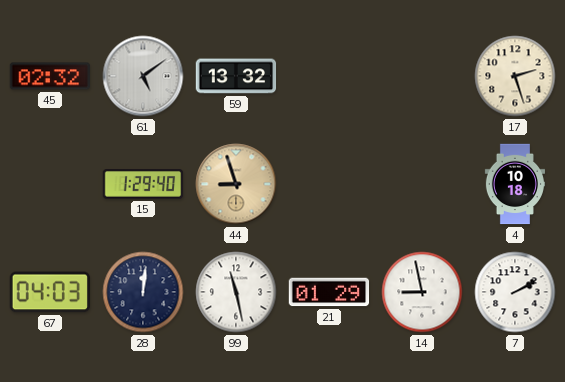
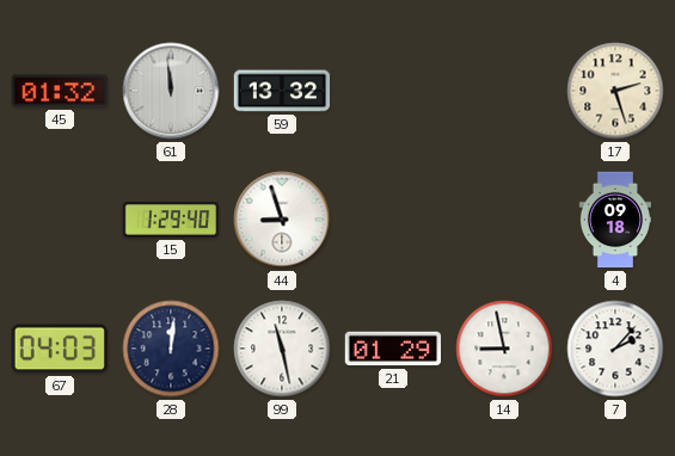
45: 02:32 -> 01:32
61: 5:09 -> 11:59
44 dial: champagne -> white
4: 10:18 -> 09:18
7: 2:10 -> 2:07
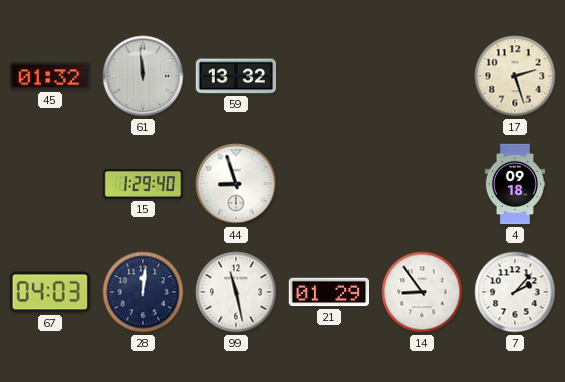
14: 8:58 -> 8:54
